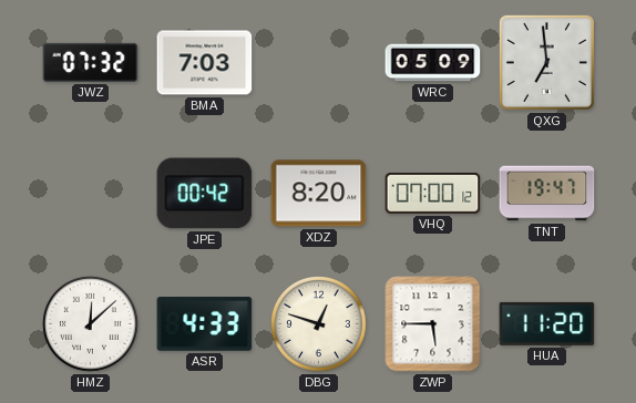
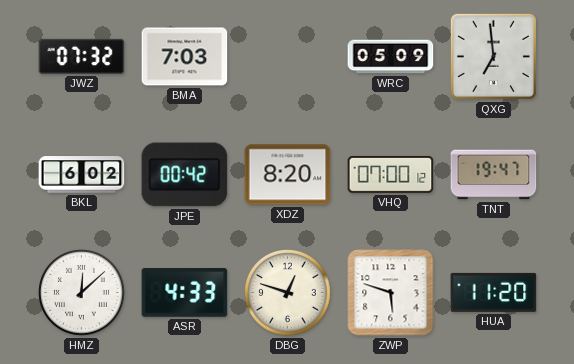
BKL: none -> 6:02
ZWP: 5:45 -> 5:48
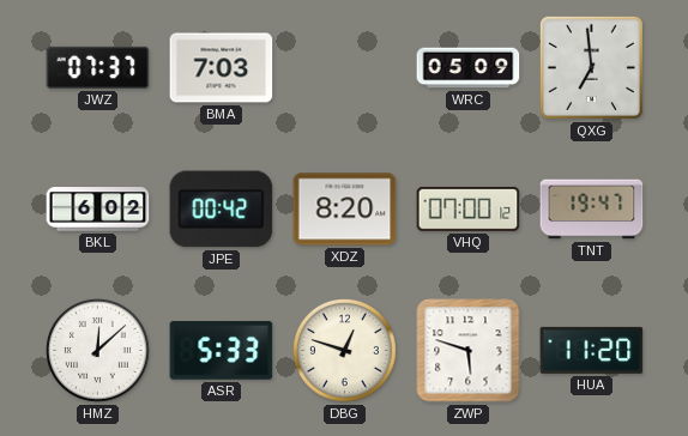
JWZ: 07:32 -> 07:37
ASR: 4:33 -> 5:33
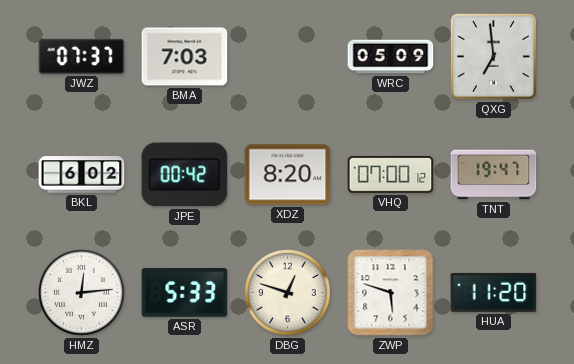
HMZ: 12:08 -> 12:14
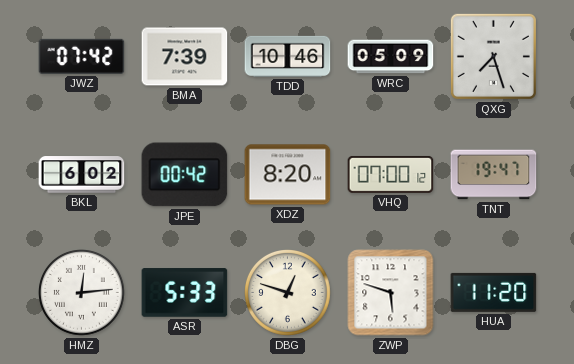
JWZ: 07:37 -> 07:42
BMA: 7:03 -> 7:39
TDD: none -> 10:46
QXG: 6:59 -> 7:27
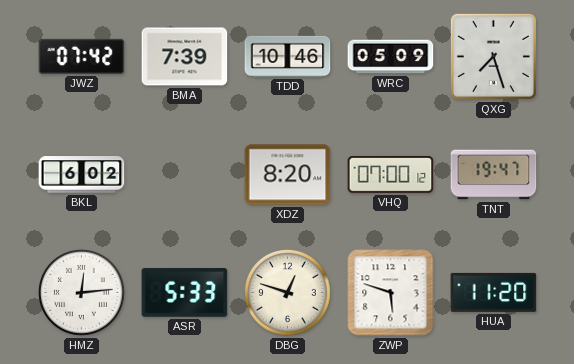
JPE: 00:42 -> none
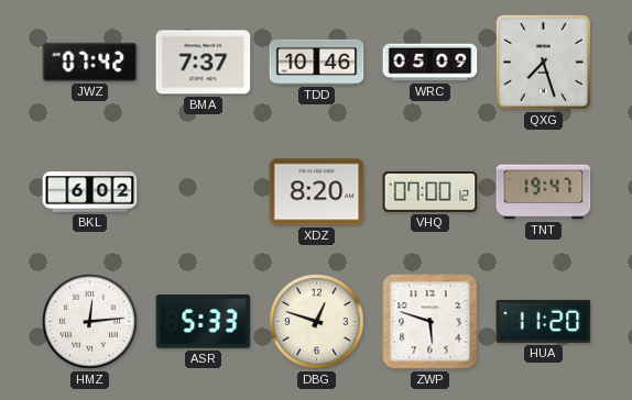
BMA: 7:39 -> 7:37
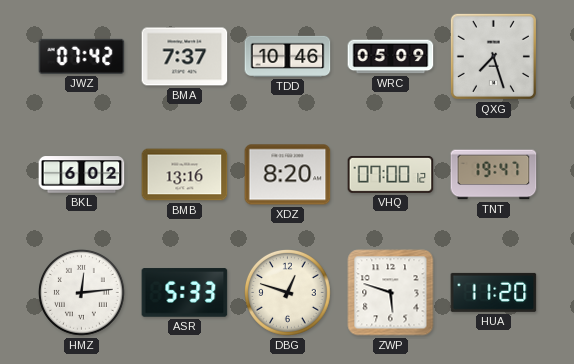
BMB: none -> 13:16
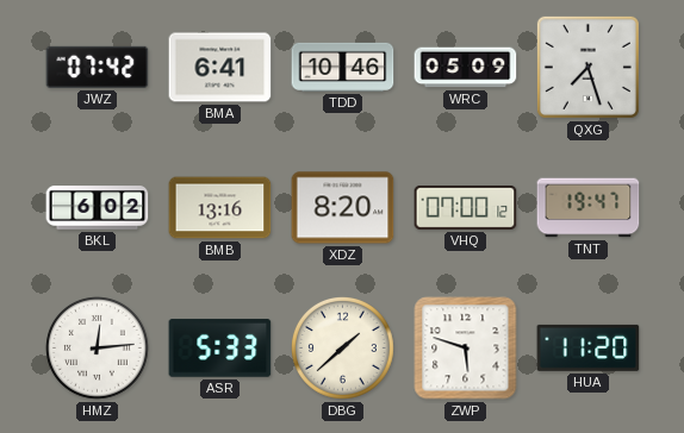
BMA: 7:37 -> 6:41
DBG: 12:48 -> 1:38
